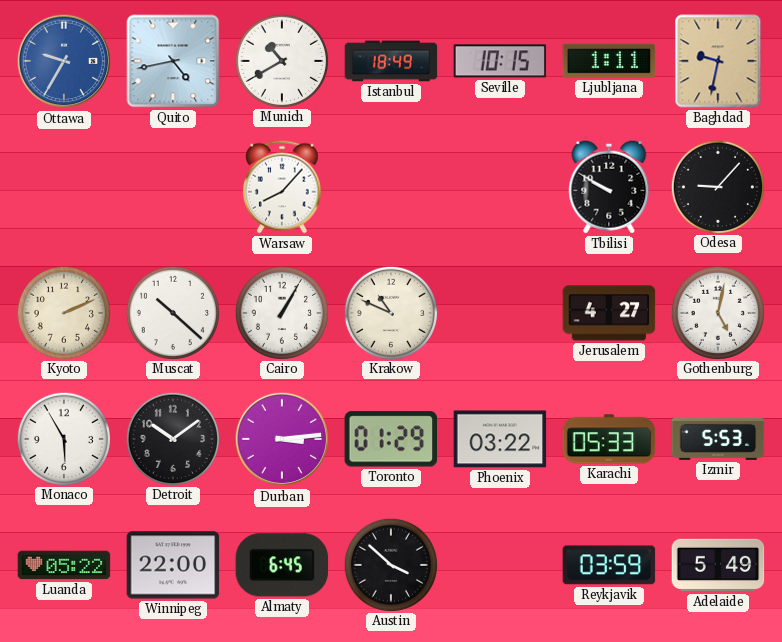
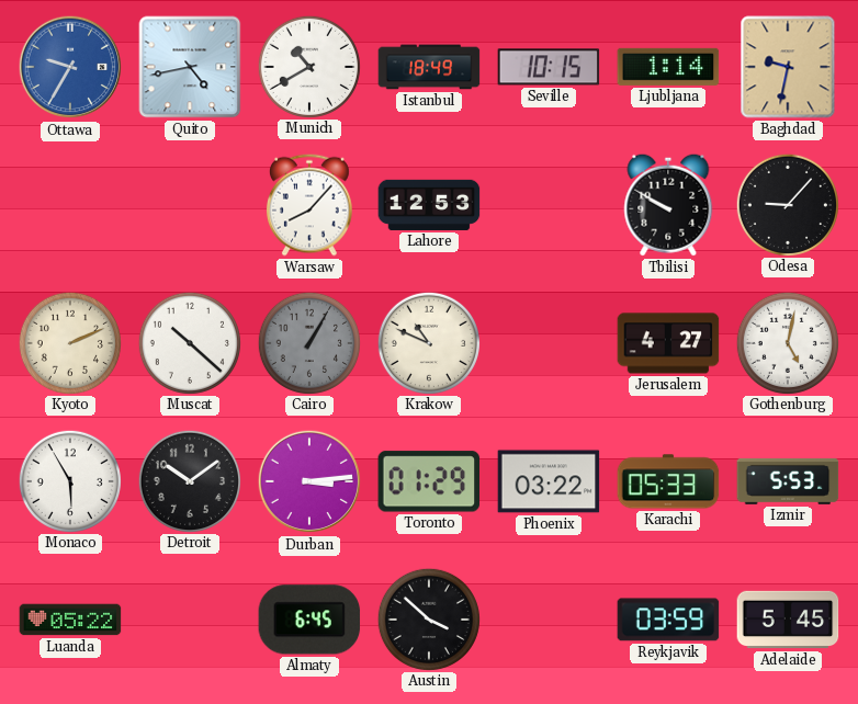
Ljubljana: 1:11 -> 1:14
Lahore: none -> 12:53
Cairo dial: white -> grey
Winnipeg: 22:00 -> none
Adelaide: 5:49 -> 5:45
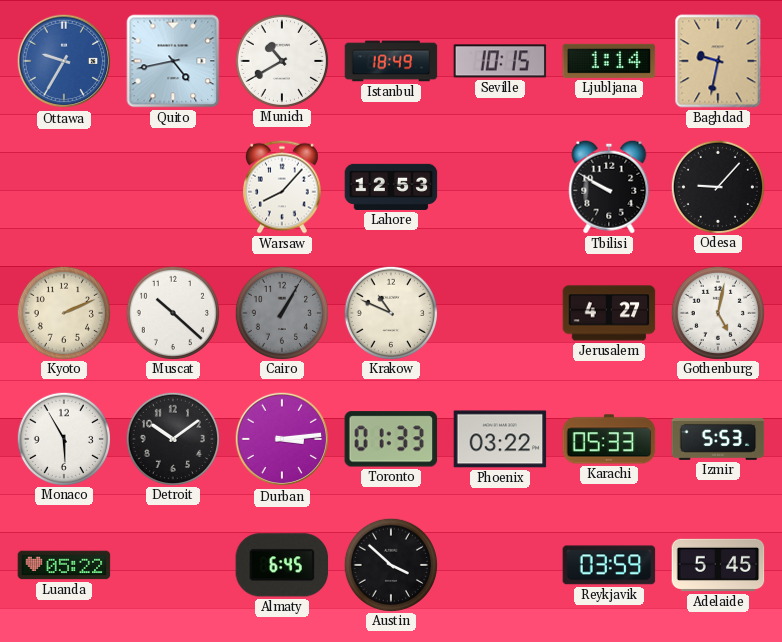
Toronto: 01:29 -> 01:33
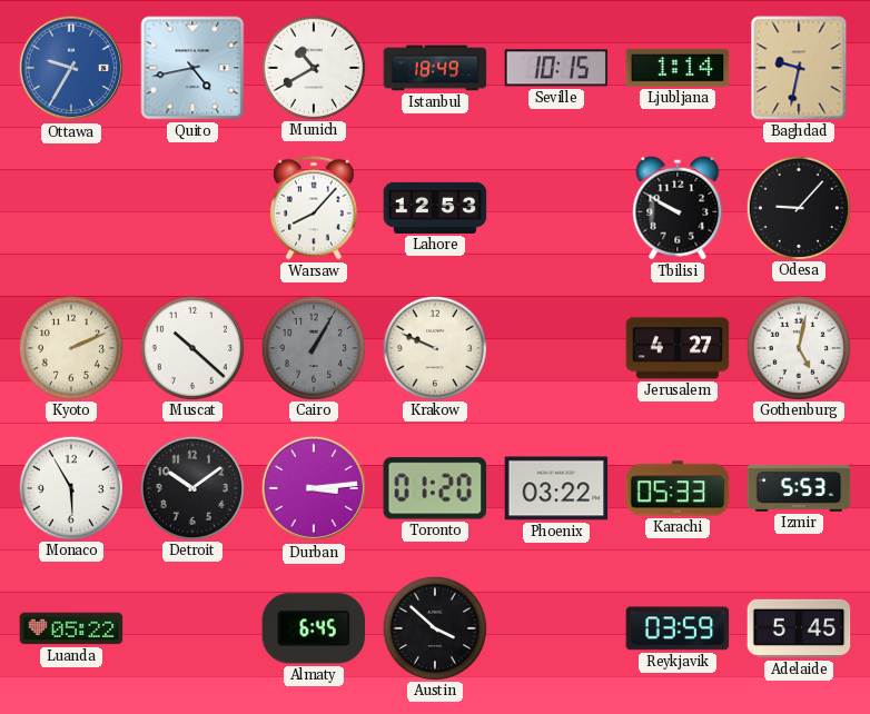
Krakow: 10:49 -> 9:49
Toronto: 01:33 -> 01:20
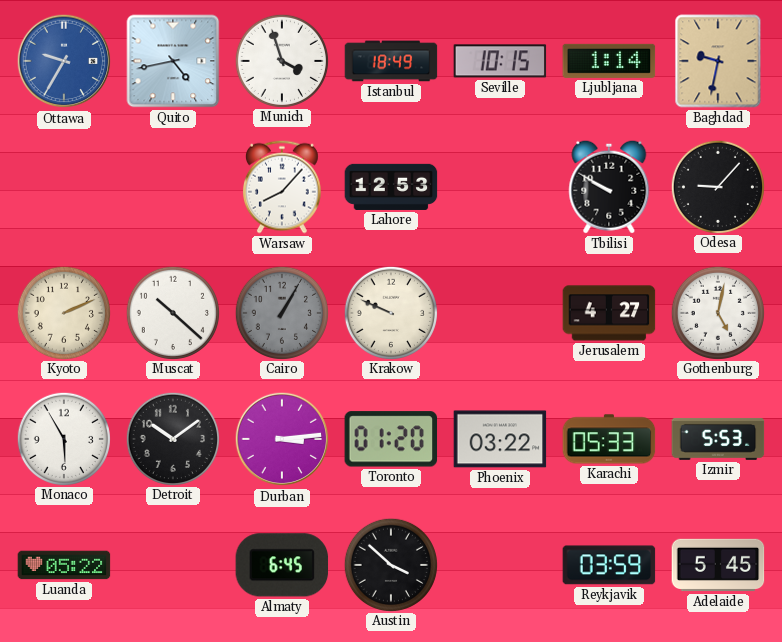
Munich: 10:40 -> 3:57
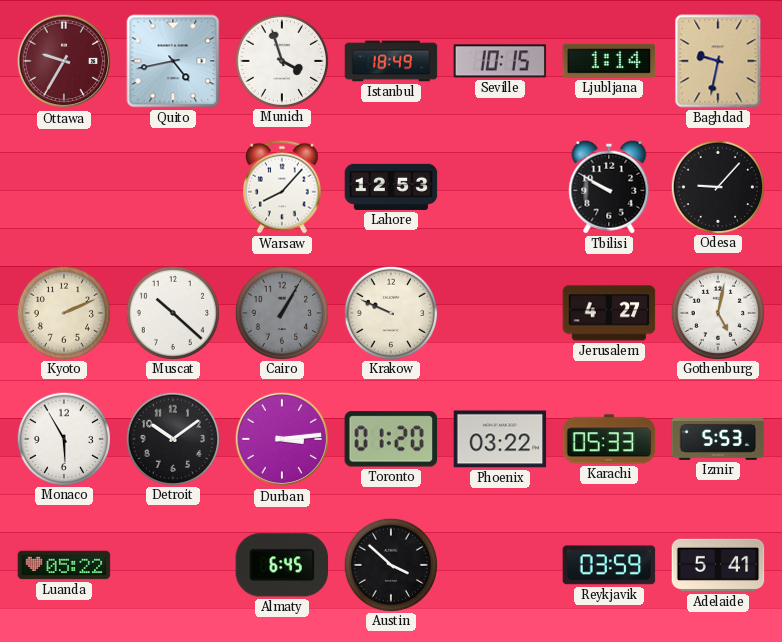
Ottawa dial: blue -> burgundy
Adelaide: 5:45 -> 5:41
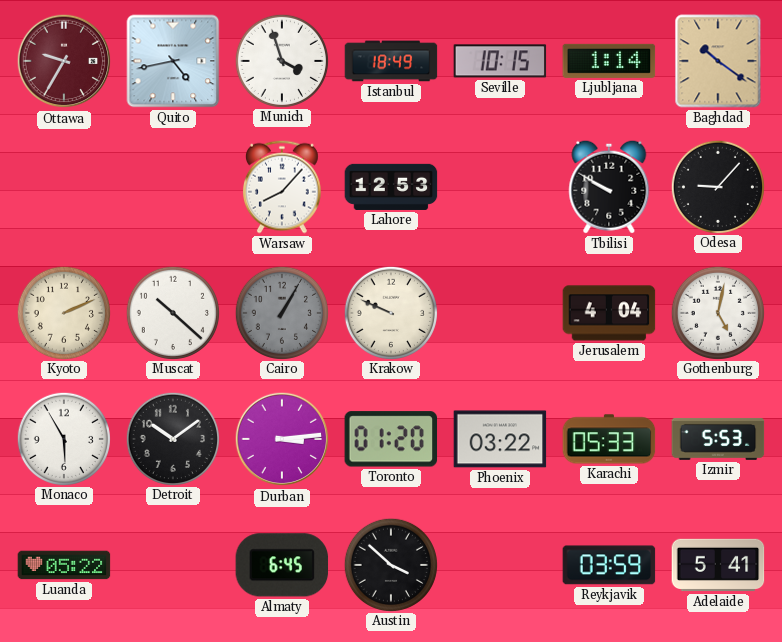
Baghdad: 9:32 -> 10:21
Jerusalem: 4:27 -> 4:04
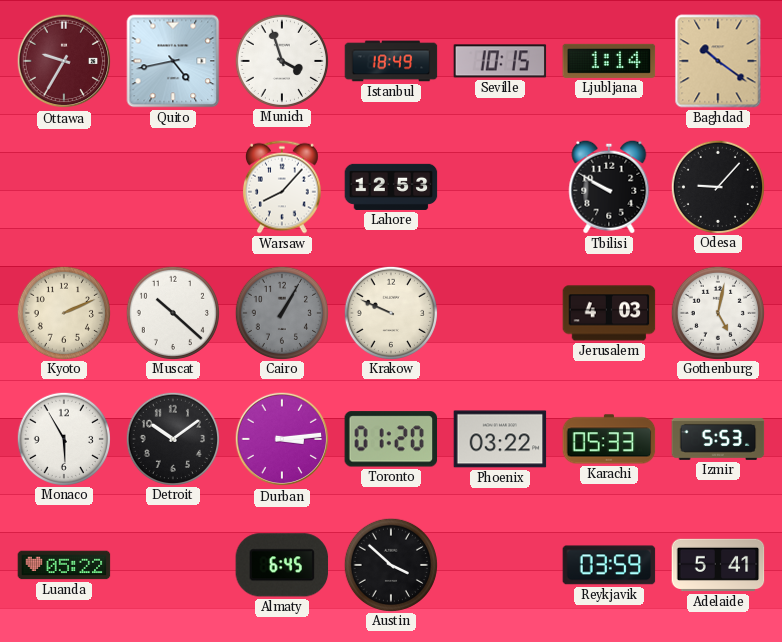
Jerusalem: 4:04 -> 4:03
